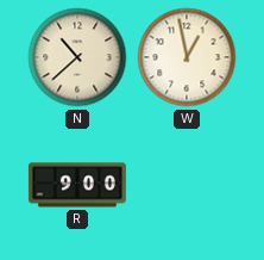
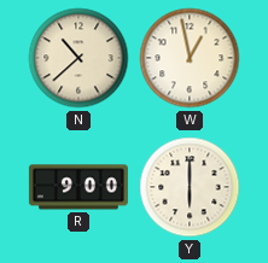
Y: none -> 6:00
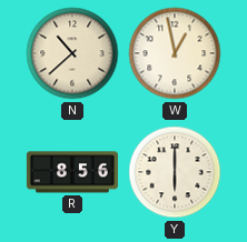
R: 9:00 -> 8:56
